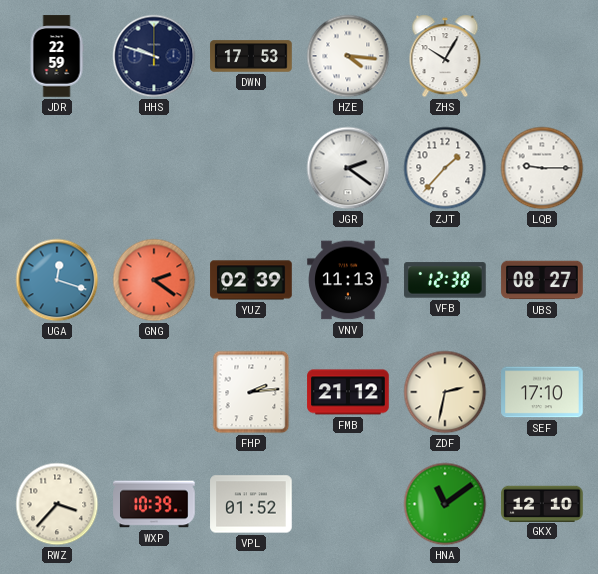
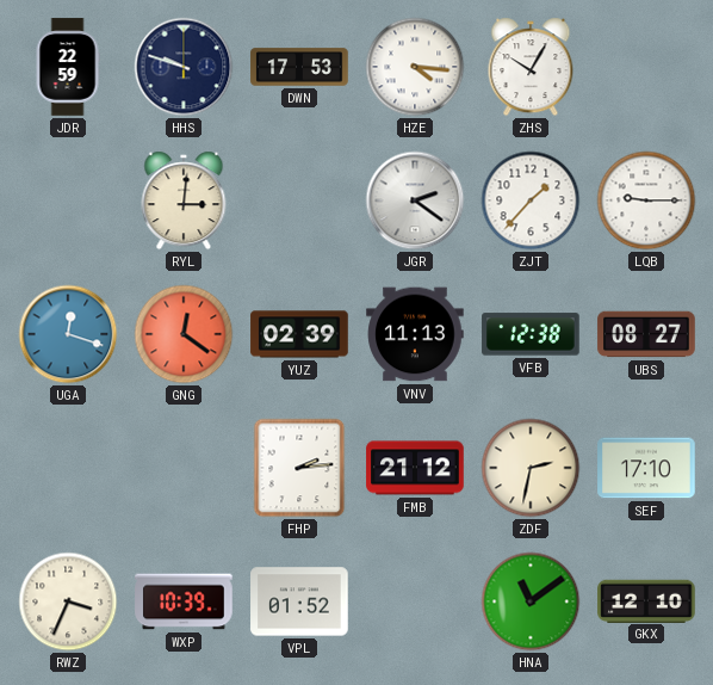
RYL: none -> 3:01
GNG: 2:21 -> 12:21
RWZ: 3:37 -> 3:34
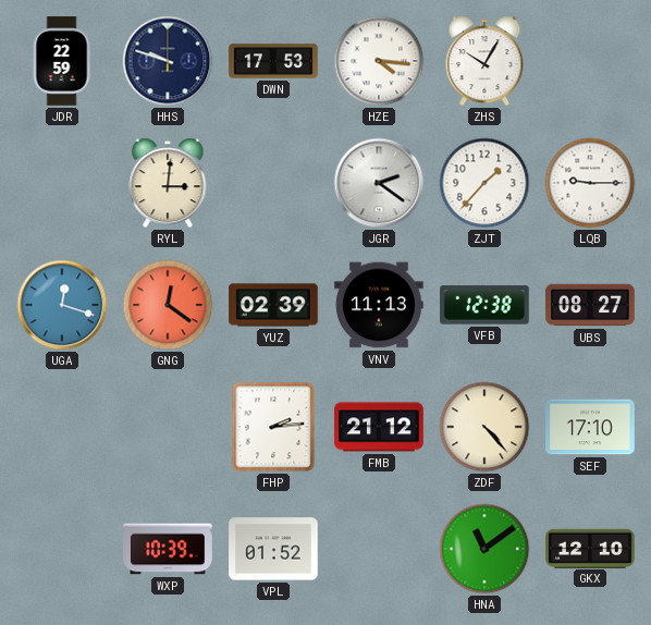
ZDF: 2:32 -> 4:23
RWZ: 3:34 -> none
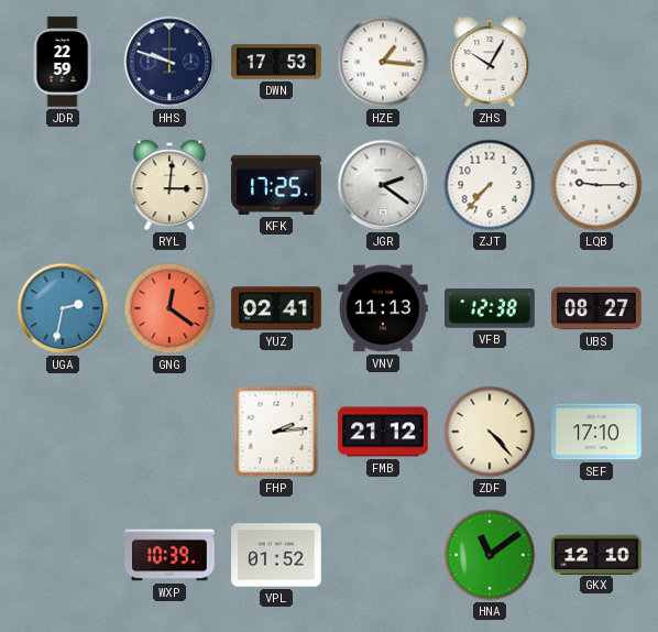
HZE: 4:16 -> 1:16
KFK: none -> 17:25
ZJT: 1:37 -> 7:37
UGA: 12:18 -> 2:32
YUZ: 02:39 -> 02:41
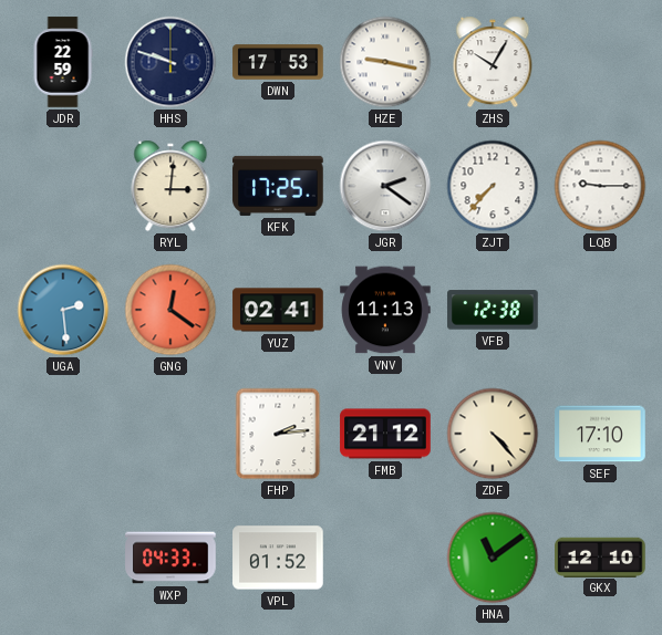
HZE: 1:16 -> 9:17
UGA: 2:32 -> 2:29
UBS: 08:27 -> none
WXP: 10:39 -> 04:33
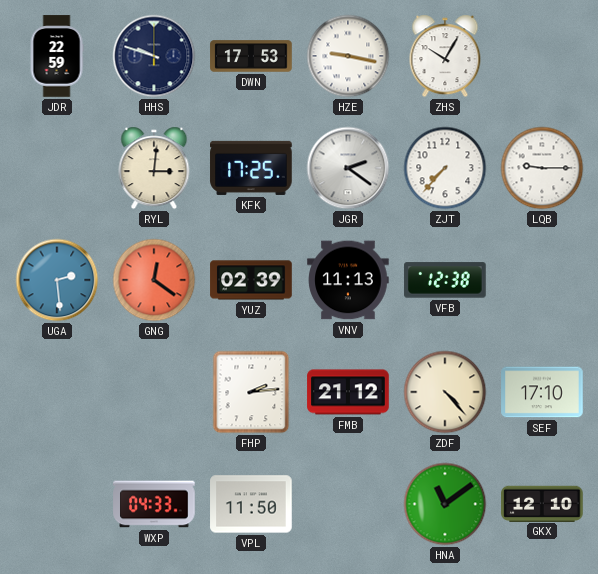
YUZ: 02:41 -> 02:39
VPL: 01:52 -> 11:50
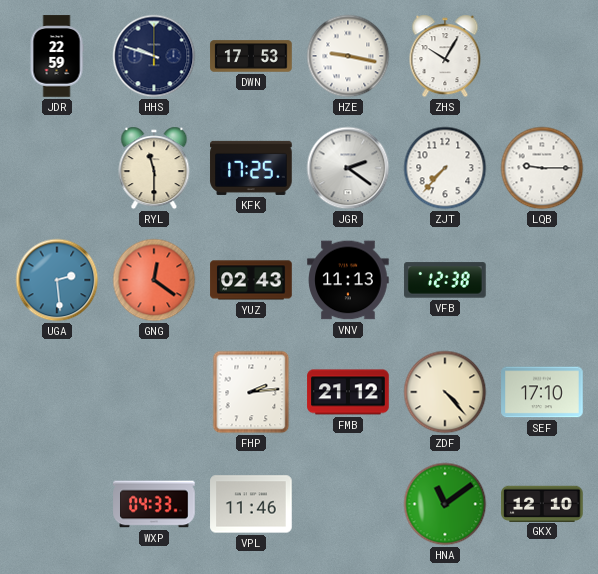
RYL: 3:01 -> 11:30
YUZ: 02:39 -> 02:43
VPL: 11:50 -> 11:46
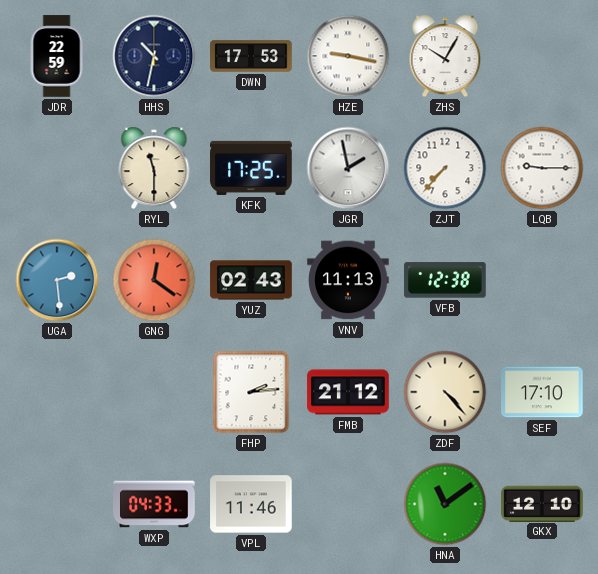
HHS: 9:48 -> 10:32
JGR: 2:21 -> 1:58
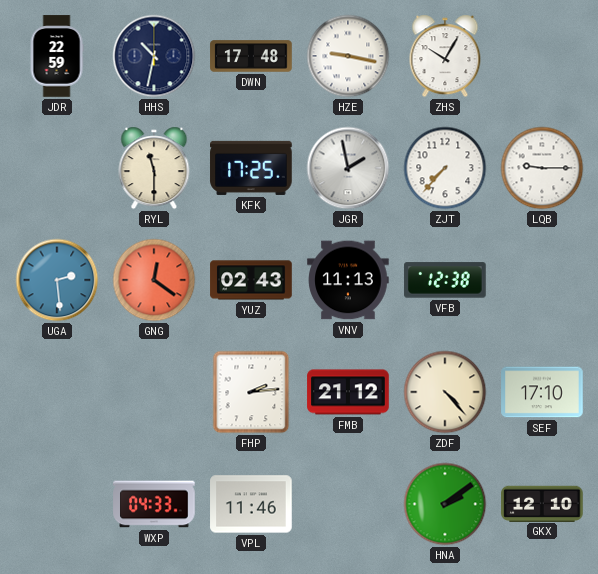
DWN: 17:53 -> 17:48
HNA: 11:09 -> 2:09
